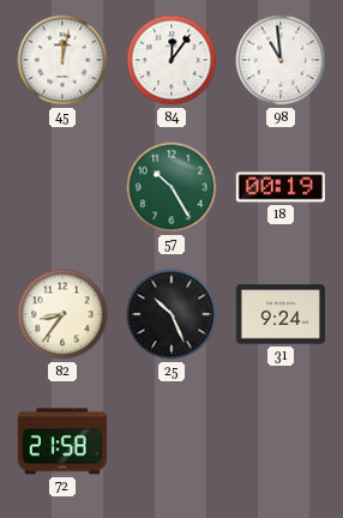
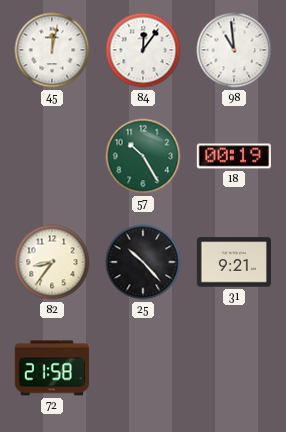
25: 10:26 -> 10:23
31: 9:24 -> 9:21
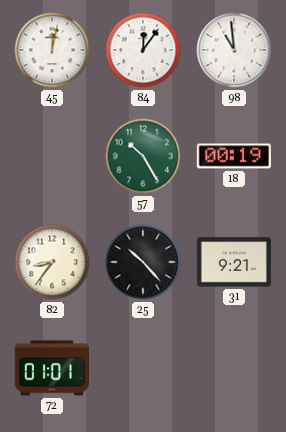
72: 21:58 -> 01:01
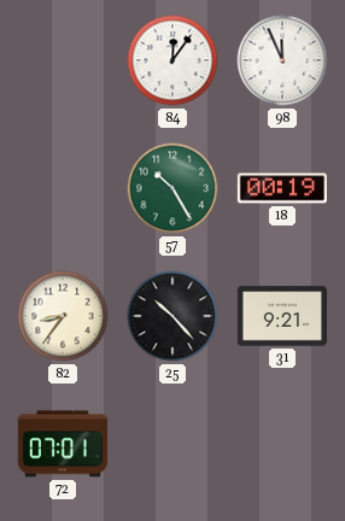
45: 12:02 -> none
98: 10:59 -> 11:56
72: 01:01 -> 07:01
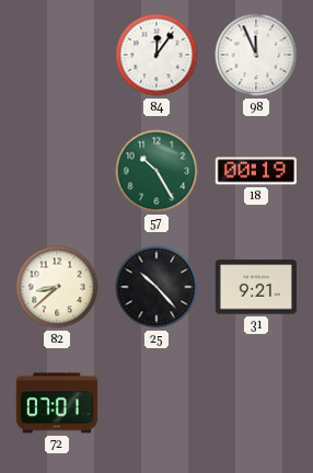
82: 8:36 -> 8:38
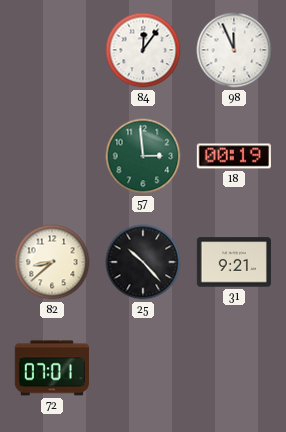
57: 10:25 -> 2:59
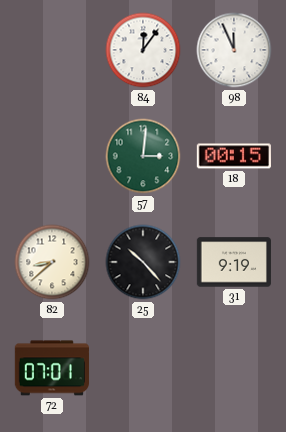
57: 2:59 -> 3:01
18: 00:19 -> 00:15
31: 9:21 -> 9:19
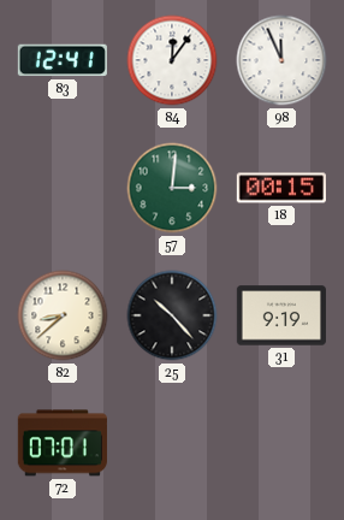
83: none -> 12:41
